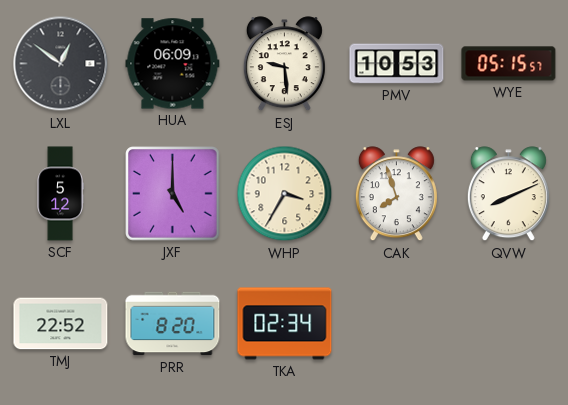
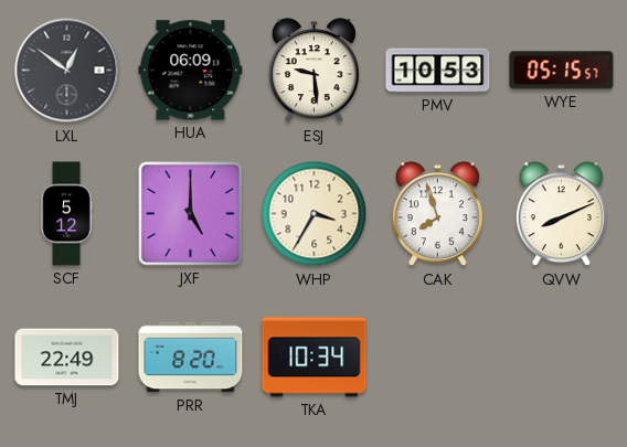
TMJ: 22:52 -> 22:49
TKA: 02:34 -> 10:34
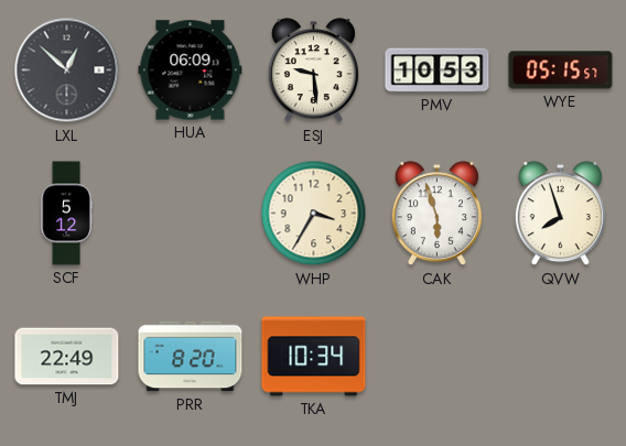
LXL: 12:51 -> 12:52
JXF: 5:00 -> none
CAK: 7:57 -> 5:57
QVW: 8:11 -> 7:57
